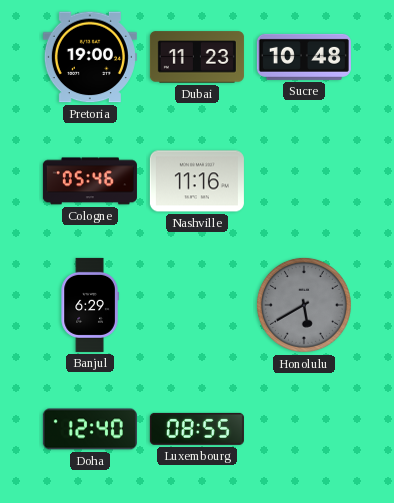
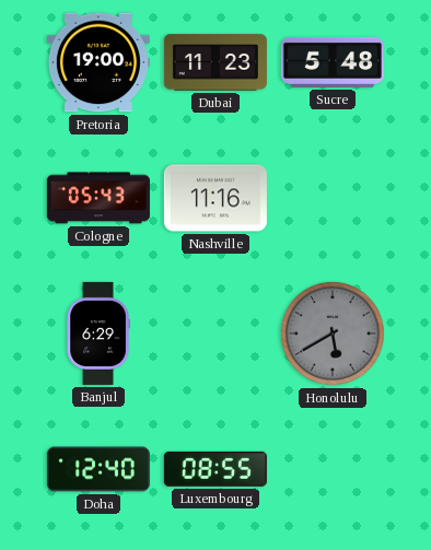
Sucre: 10:48 -> 5:48
Cologne: 05:46 -> 05:43
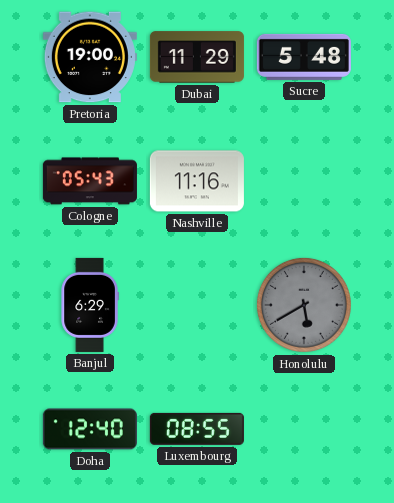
Dubai: 11:23 -> 11:29
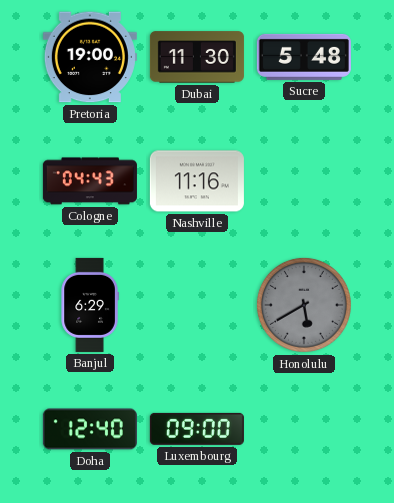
Dubai: 11:29 -> 11:30
Cologne: 05:43 -> 04:43
Luxembourg: 08:55 -> 09:00
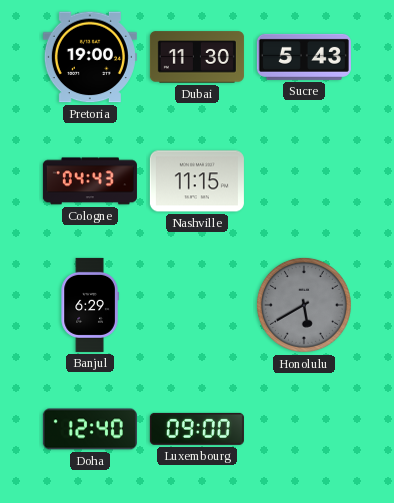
Sucre: 5:48 -> 5:43
Nashville: 11:16 -> 11:15
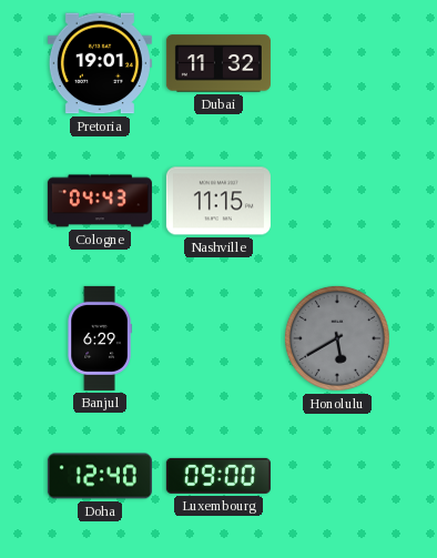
Pretoria: 19:00 -> 19:01
Dubai: 11:30 -> 11:32
Sucre: 5:43 -> none
